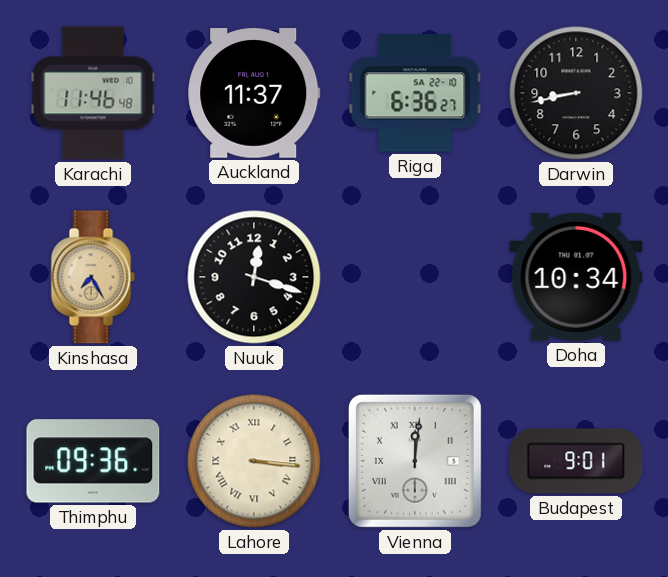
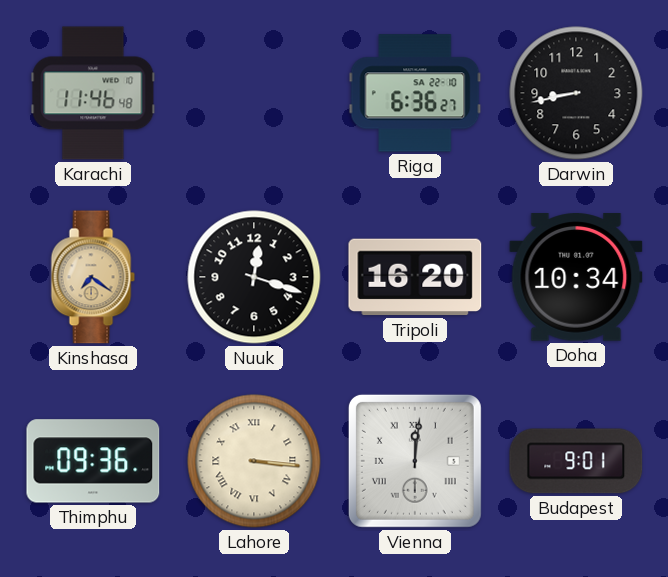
Auckland: 11:37 -> none
Kinshasa: 7:25 -> 7:21
Tripoli: none -> 16:20
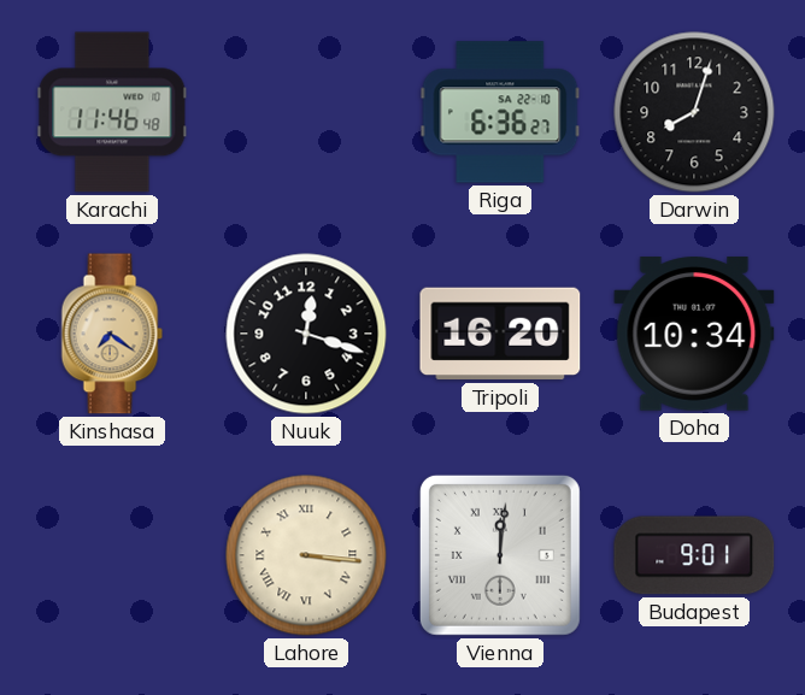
Darwin: 8:43 -> 8:03
Thimphu: 09:36 -> none
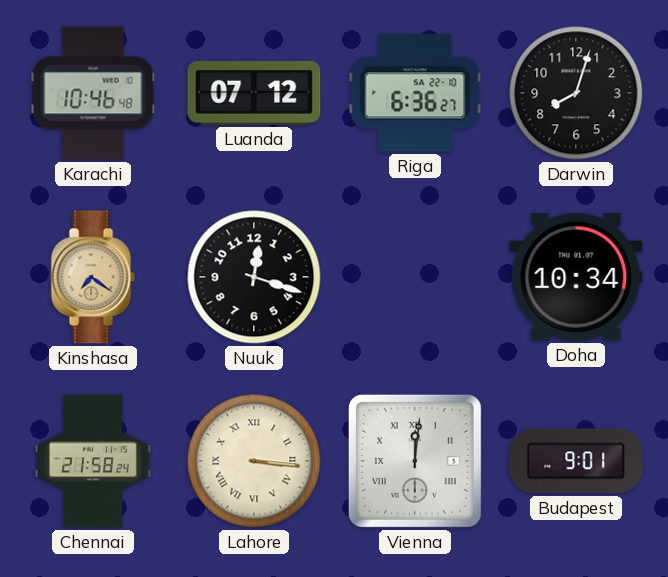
Karachi: 11:46 -> 10:46
Luanda: none -> 07:12
Tripoli: 16:20 -> none
Chennai: none -> 21:58
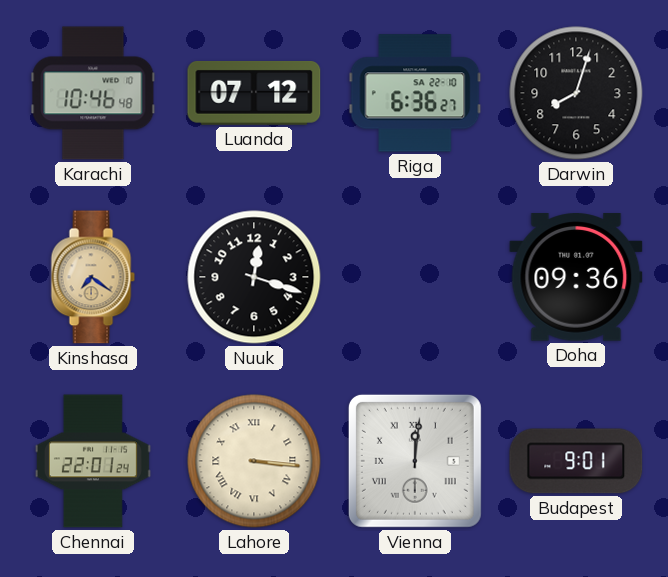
Doha: 10:34 -> 09:36
Chennai: 21:58 -> 22:01
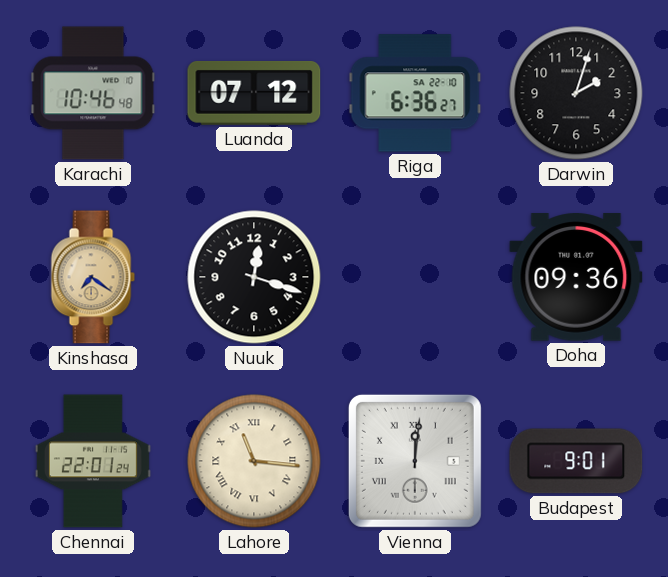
Darwin: 8:03 -> 2:03
Lahore: 3:16 -> 11:16
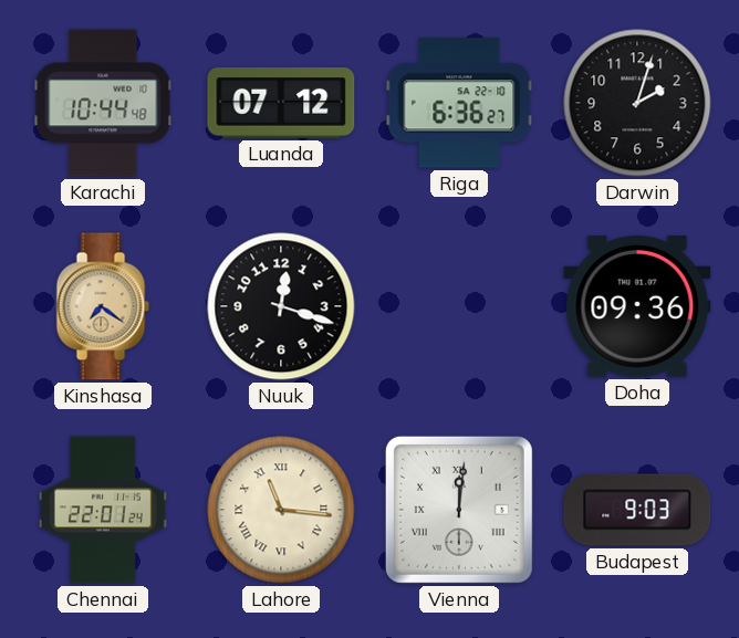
Karachi: 10:46 -> 10:44
Budapest: 9:01 -> 9:03
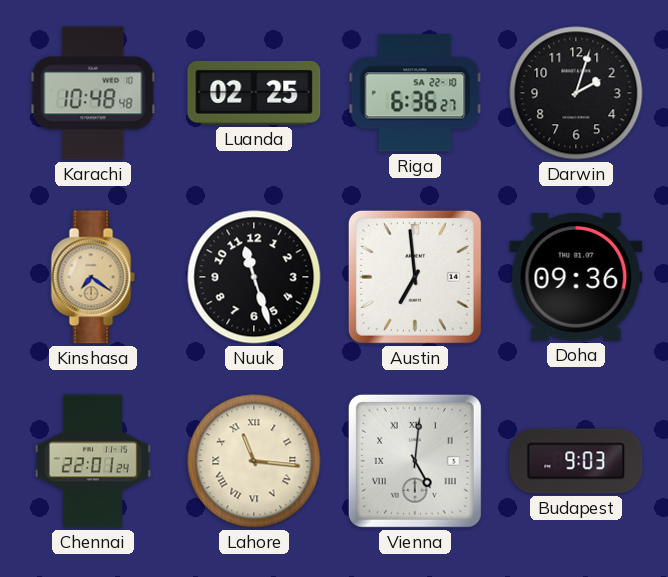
Karachi: 10:44 -> 10:48
Luanda: 07:12 -> 02:25
Nuuk: 12:18 -> 11:27
Austin: none -> 6:59
Vienna: 12:01 -> 5:01
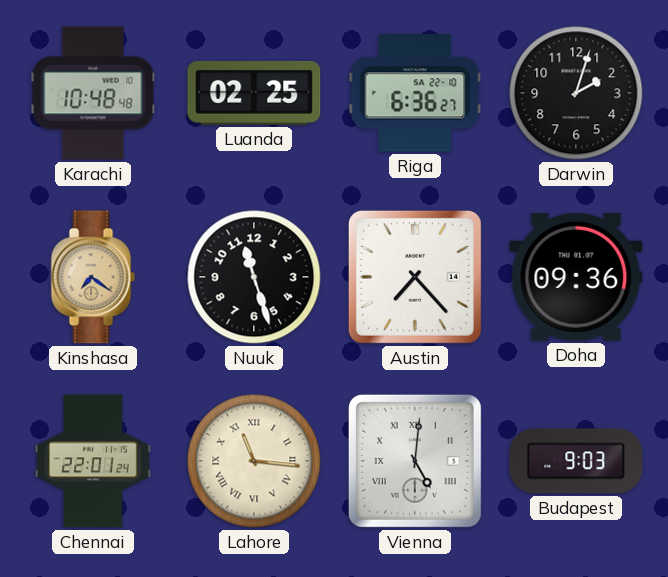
Austin: 6:59 -> 7:23
